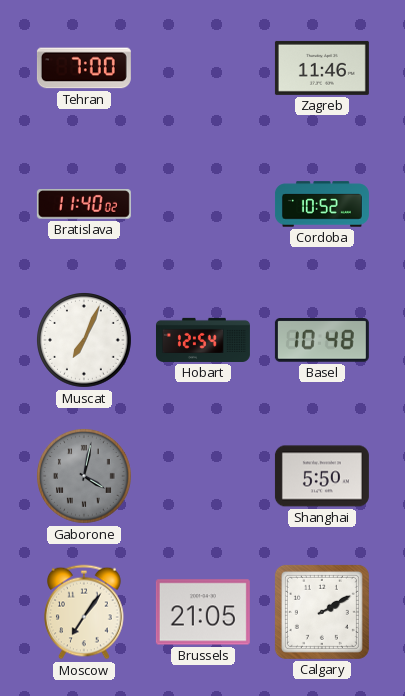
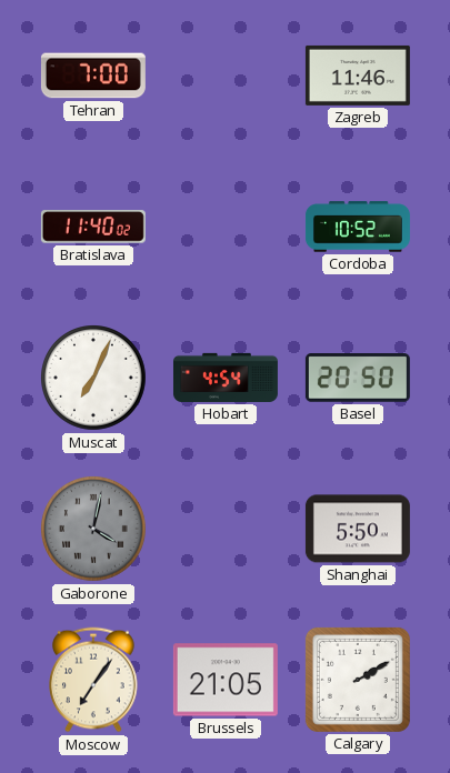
Hobart: 12:54 -> 4:54
Basel: 10:48 -> 20:50
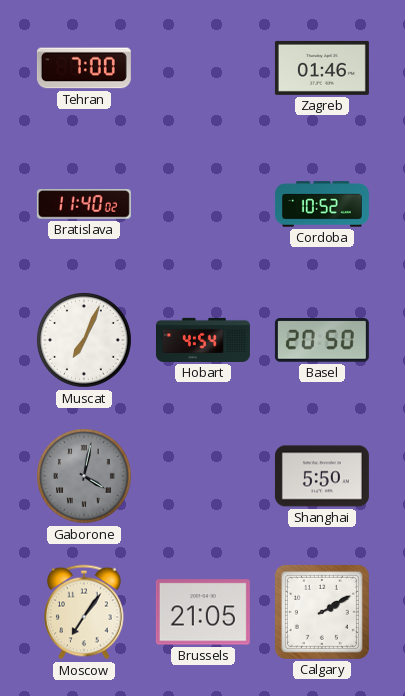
Zagreb: 11:46 -> 01:46
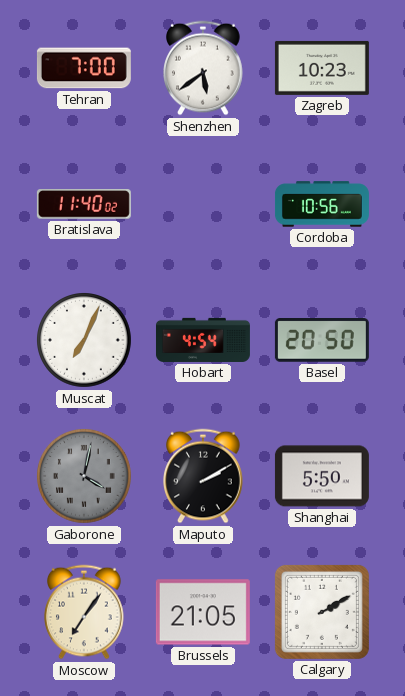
Shenzhen: none -> 5:39
Zagreb: 01:46 -> 10:23
Cordoba: 10:52 -> 10:56
Maputo: none -> 2:10
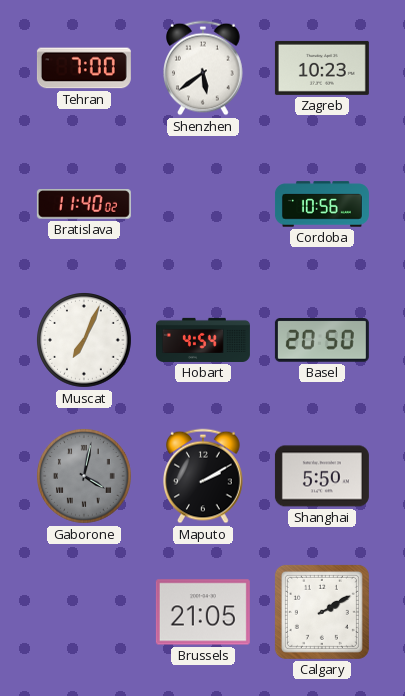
Moscow: 7:06 -> none
